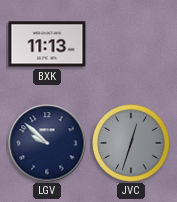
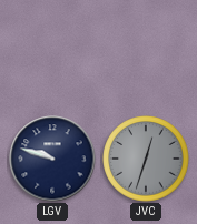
BXK: 11:13 -> none
LGV: 9:52 -> 9:48
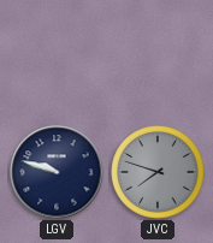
JVC: 12:33 -> 7:48
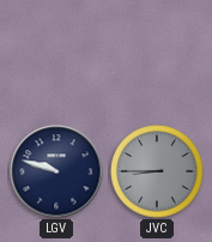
JVC: 7:48 -> 8:45
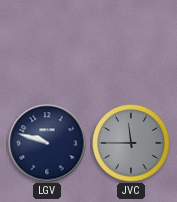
JVC: 8:45 -> 11:45
